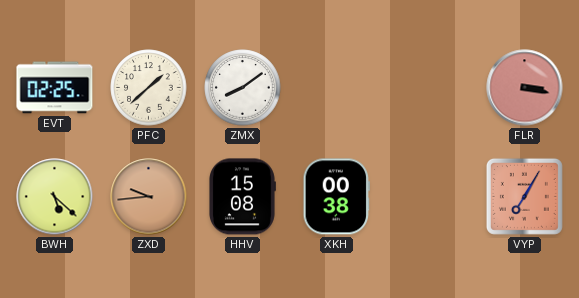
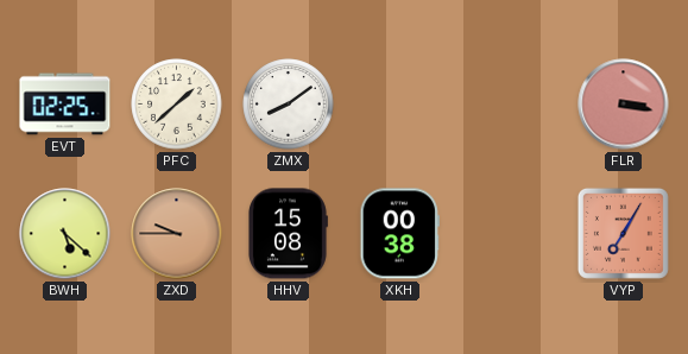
ZXD: 9:44 -> 9:45
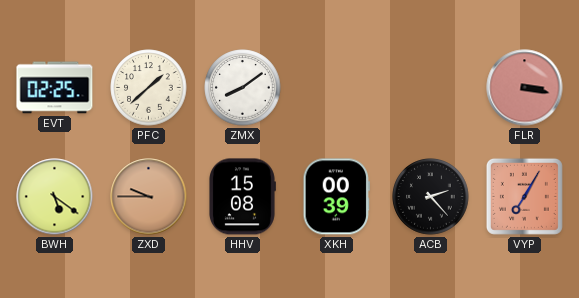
BWH: 5:22 -> 5:21
XKH: 00:38 -> 00:39
ACB: none -> 2:23
